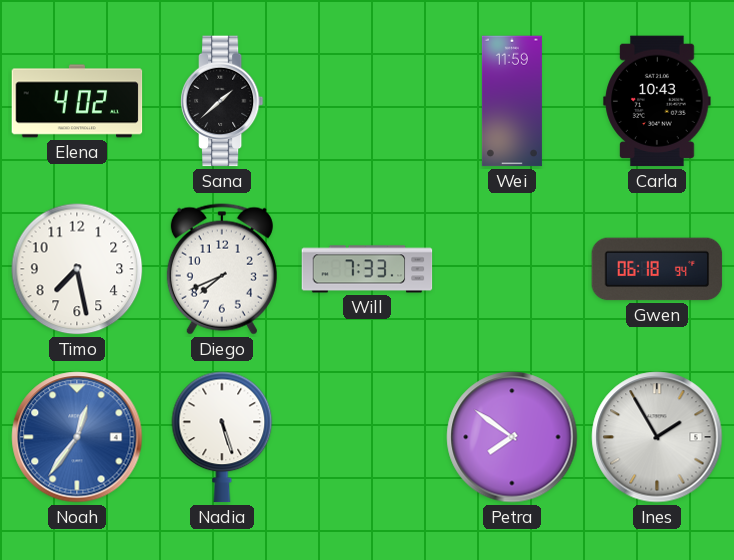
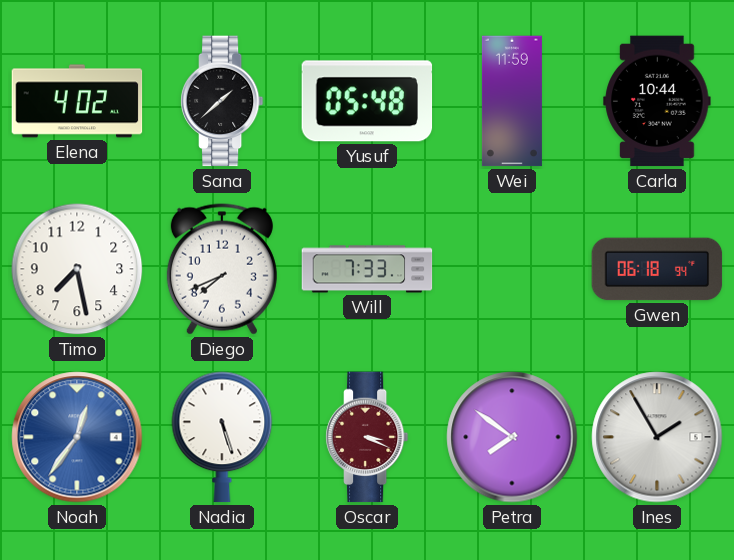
Yusuf: none -> 05:48
Carla: 10:43 -> 10:44
Oscar: none -> 3:19
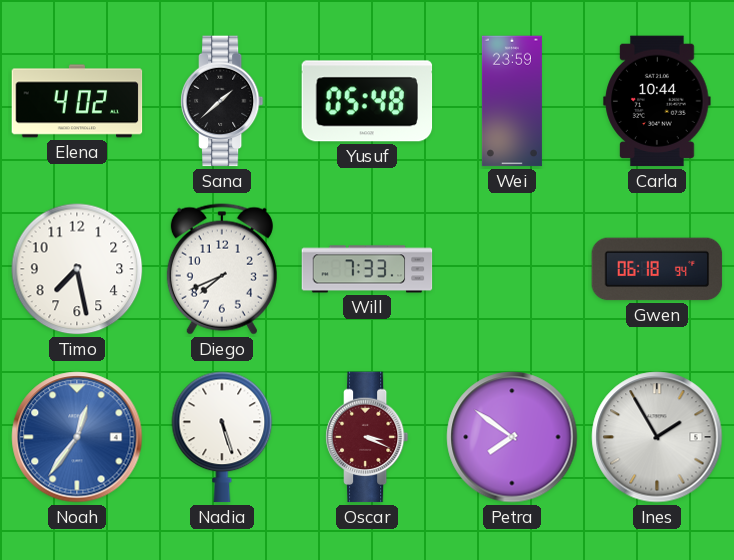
Wei: 11:59 -> 23:59
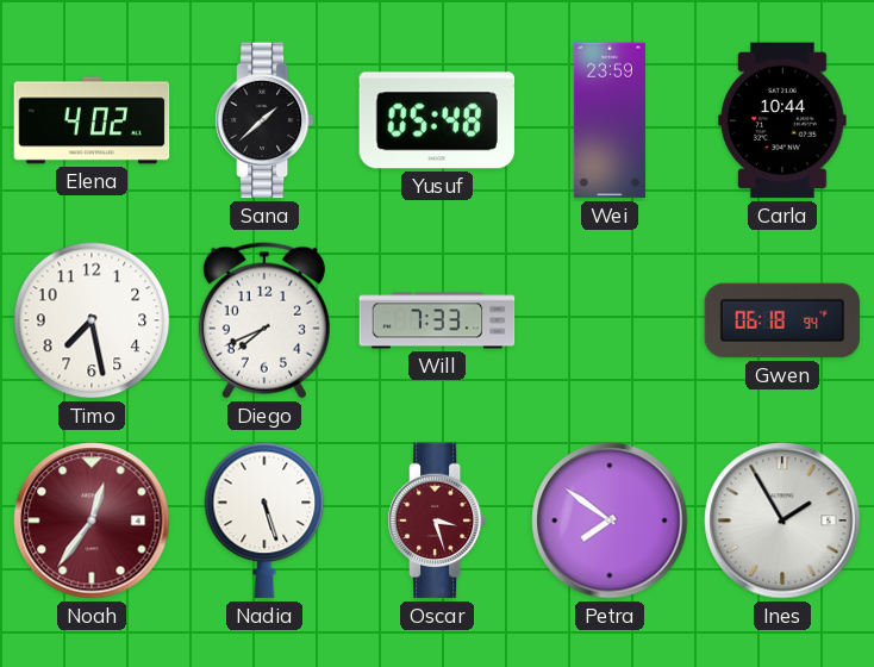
Noah dial: blue -> burgundy
Oscar: 3:19 -> 3:27
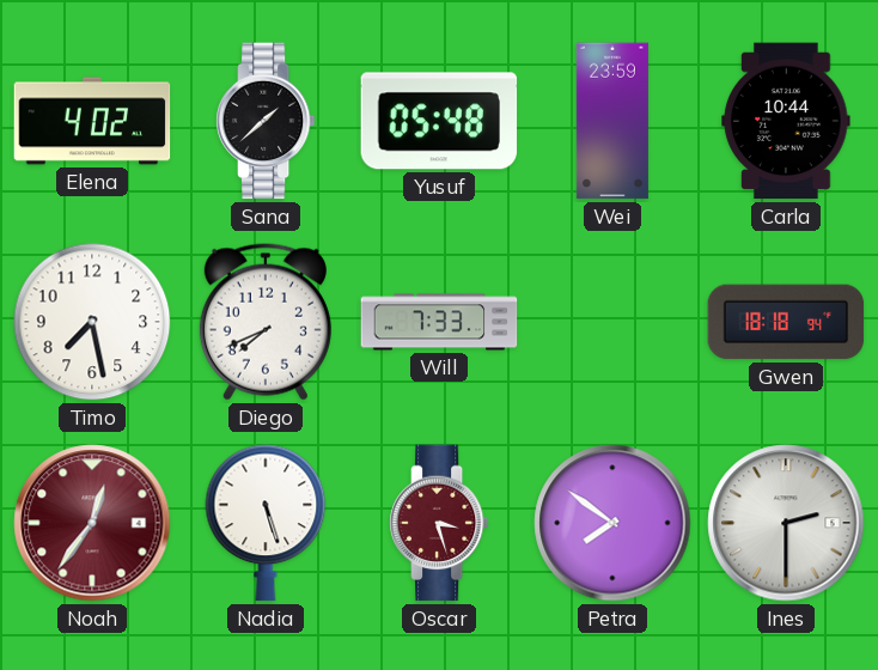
Gwen: 06:18 -> 18:18
Ines: 1:55 -> 2:30
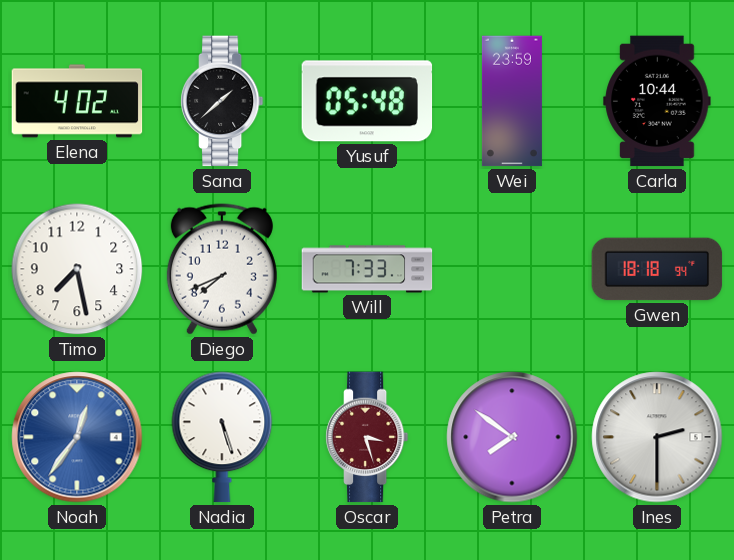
Noah dial: burgundy -> blue
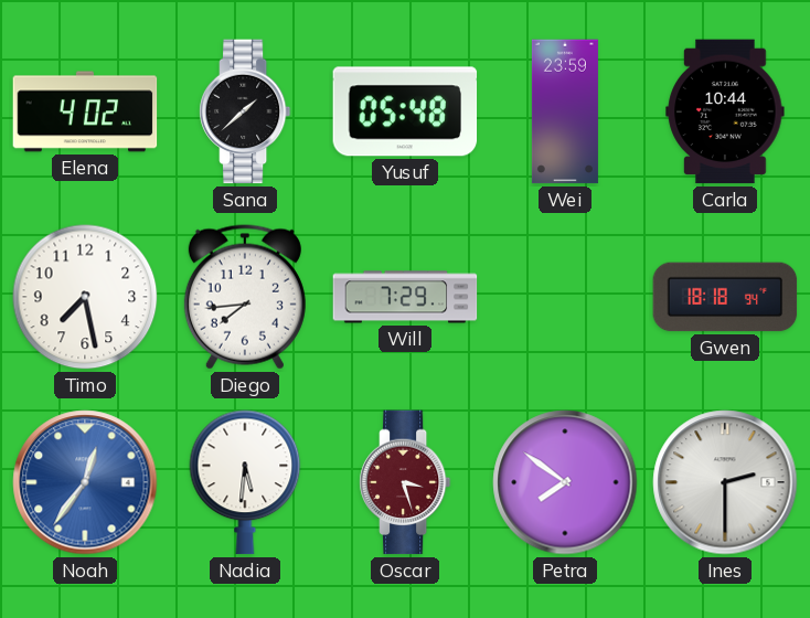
Diego: 7:41 -> 7:44
Will: 7:33 -> 7:29
Nadia: 5:27 -> 5:31
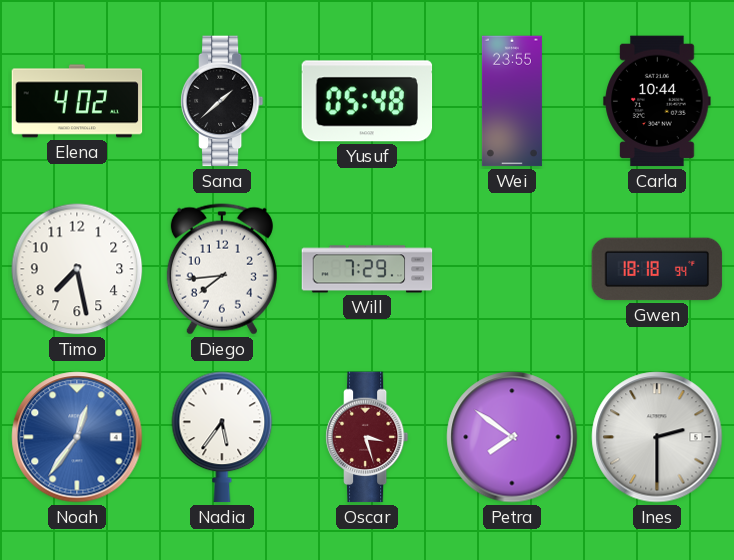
Wei: 23:59 -> 23:55
Nadia: 5:31 -> 5:36
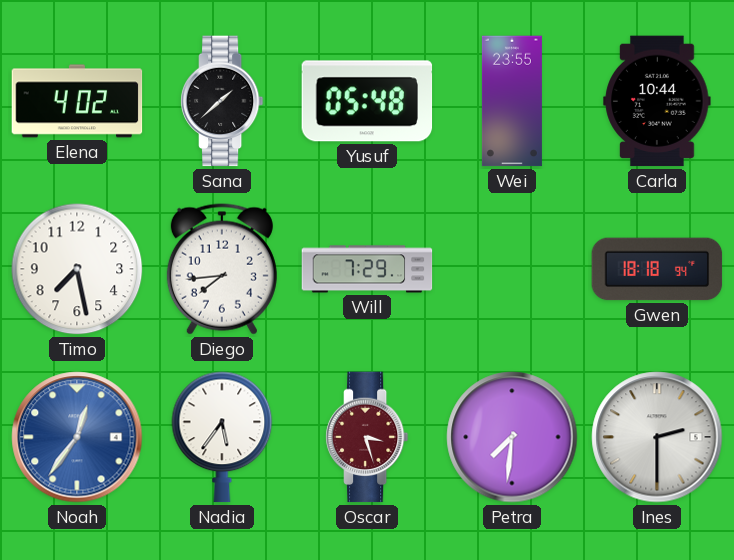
Petra: 7:51 -> 7:31
